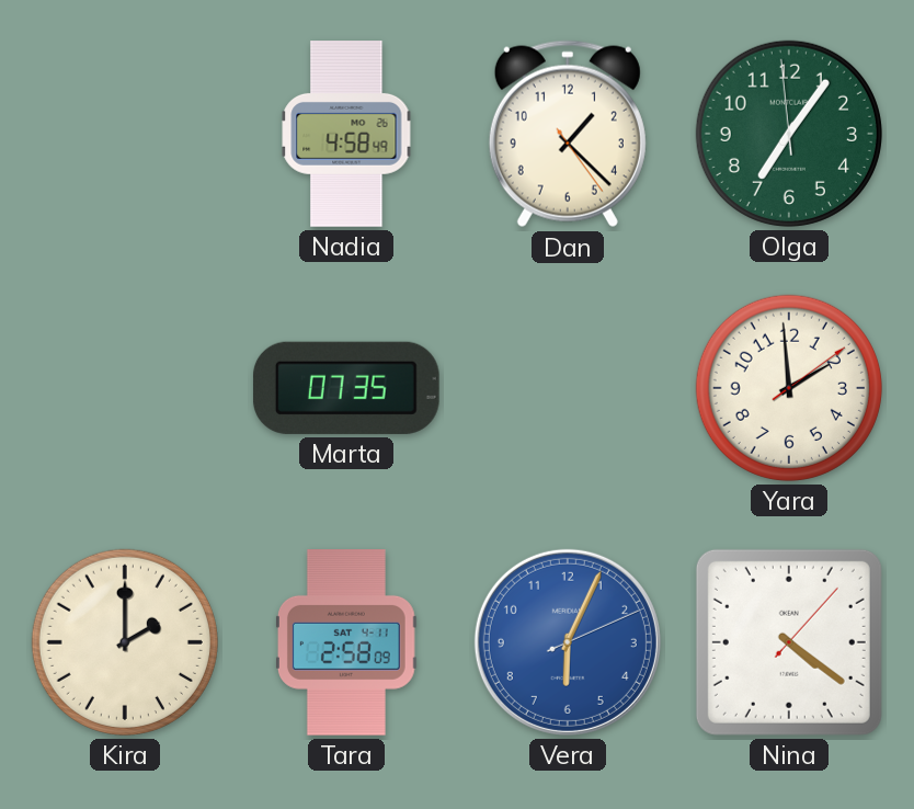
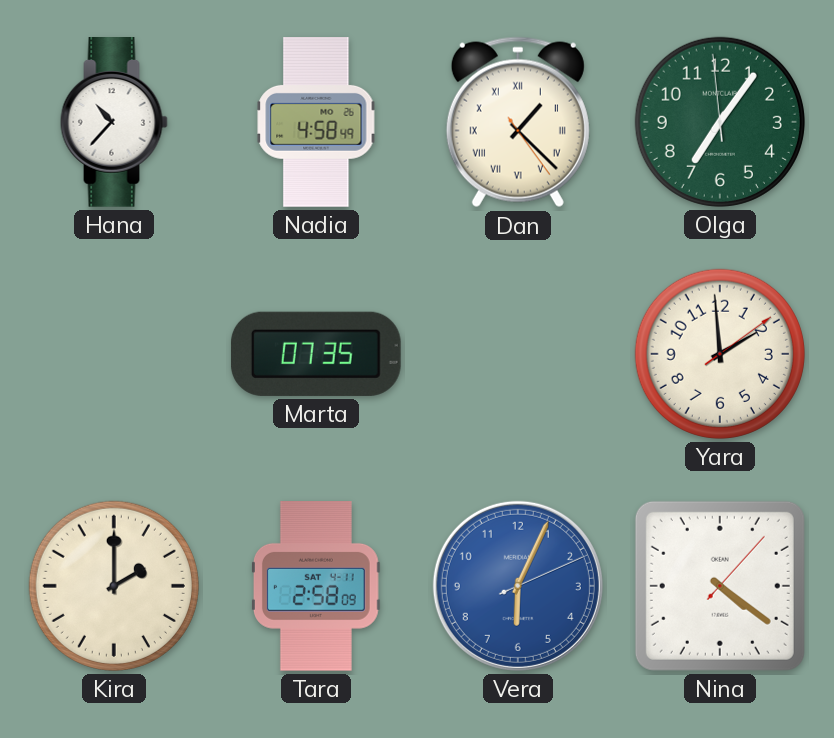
Hana: none -> 10:37
Dan numerals: Arabic -> Roman
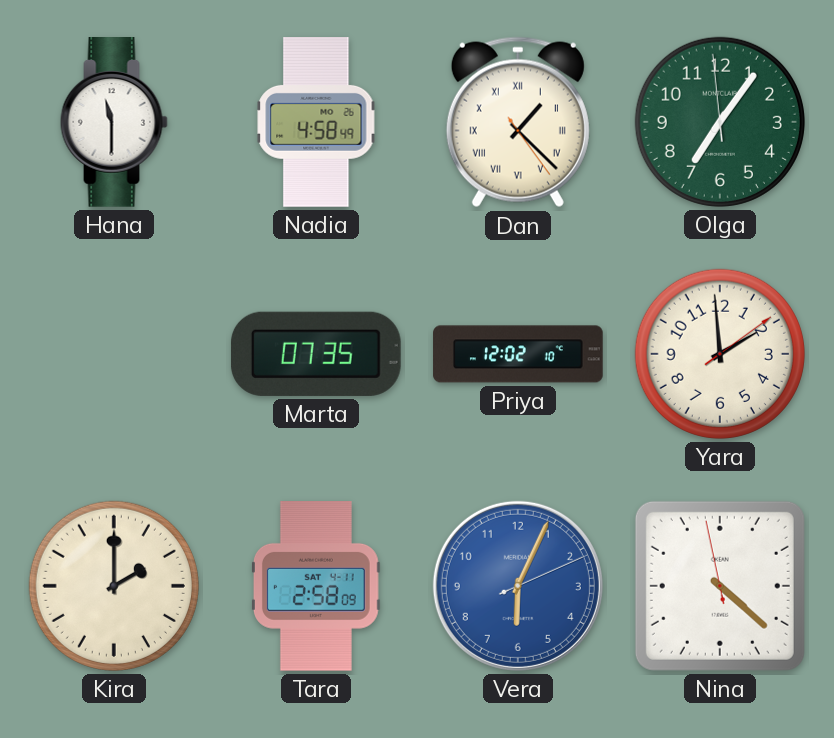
Hana: 10:37 -> 11:30
Priya: none -> 12:02
Nina: 4:21:07 -> 4:21:58
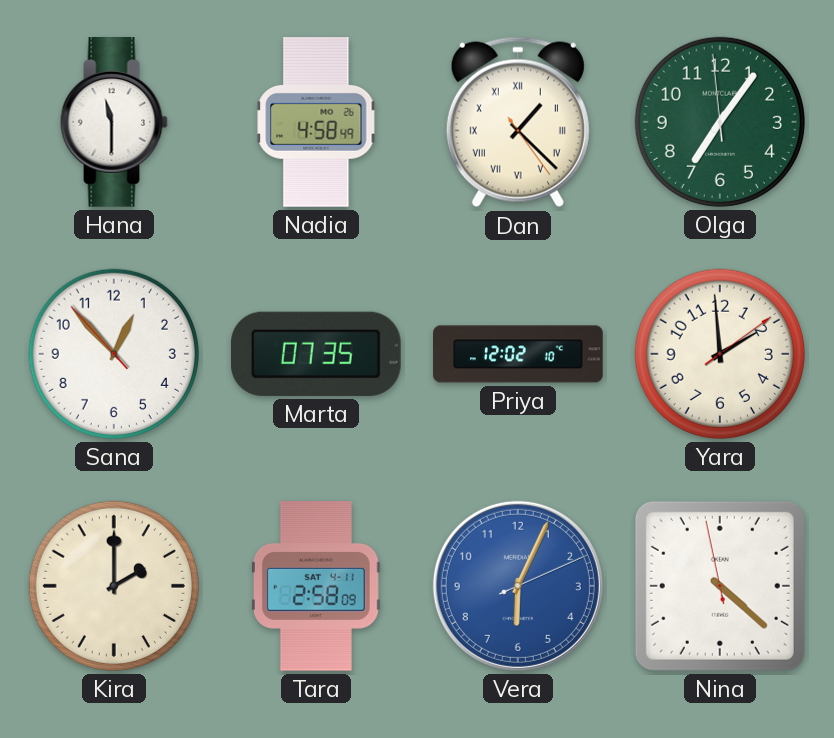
Sana: none -> 12:52
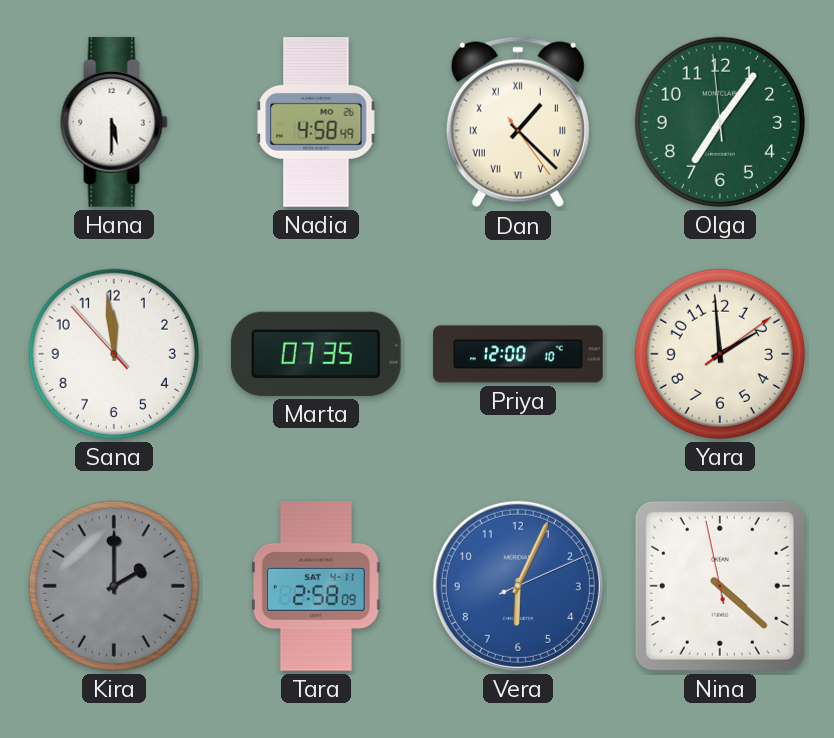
Hana: 11:30 -> 5:30
Sana: 12:52 -> 11:58
Priya: 12:02 -> 12:00
Kira dial: cream -> grey
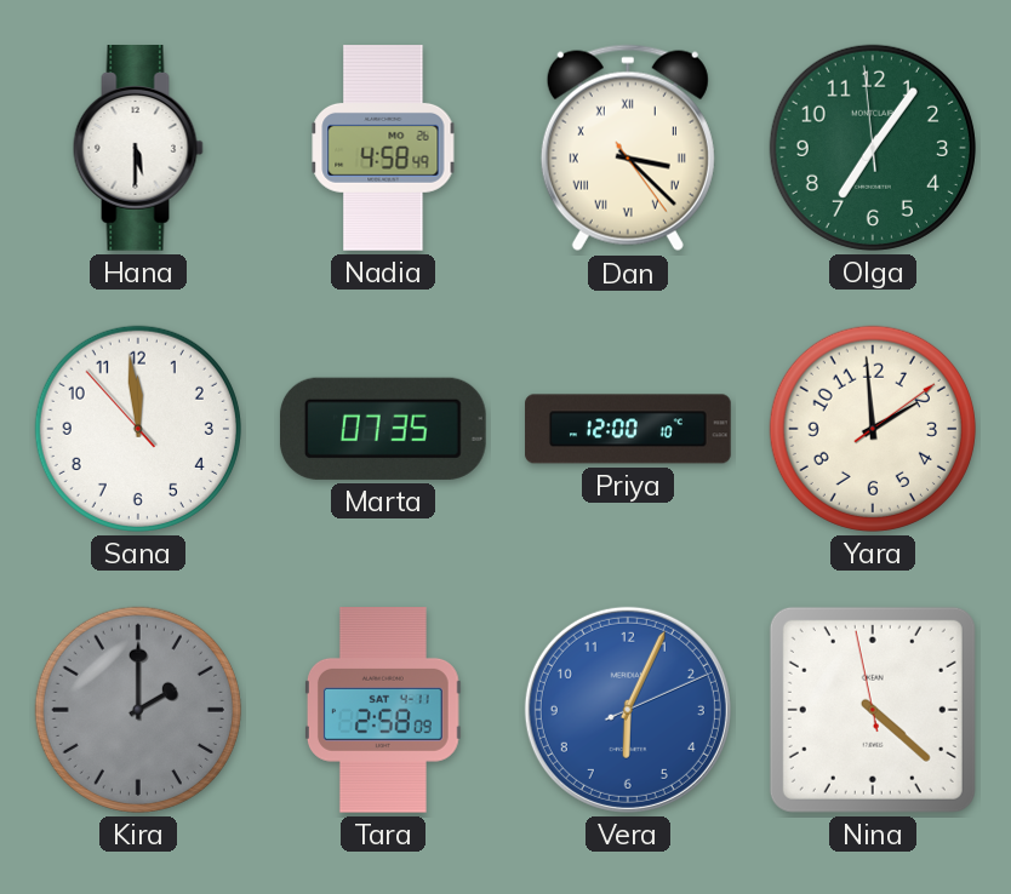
Dan: 1:22 -> 3:22
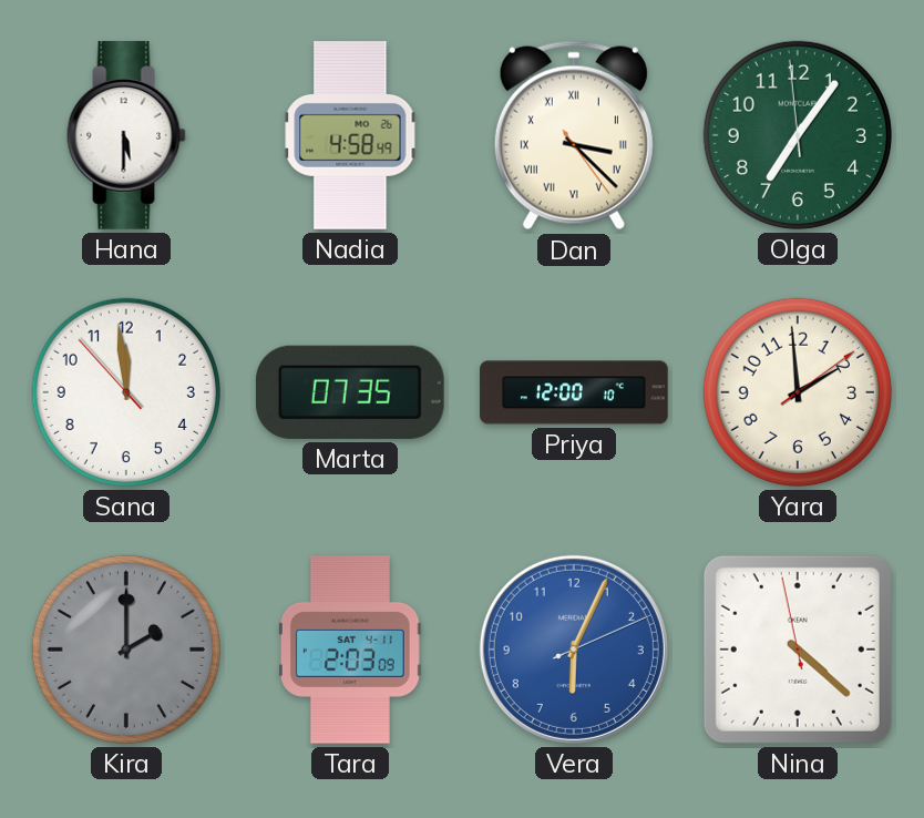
Tara: 2:58 -> 2:03
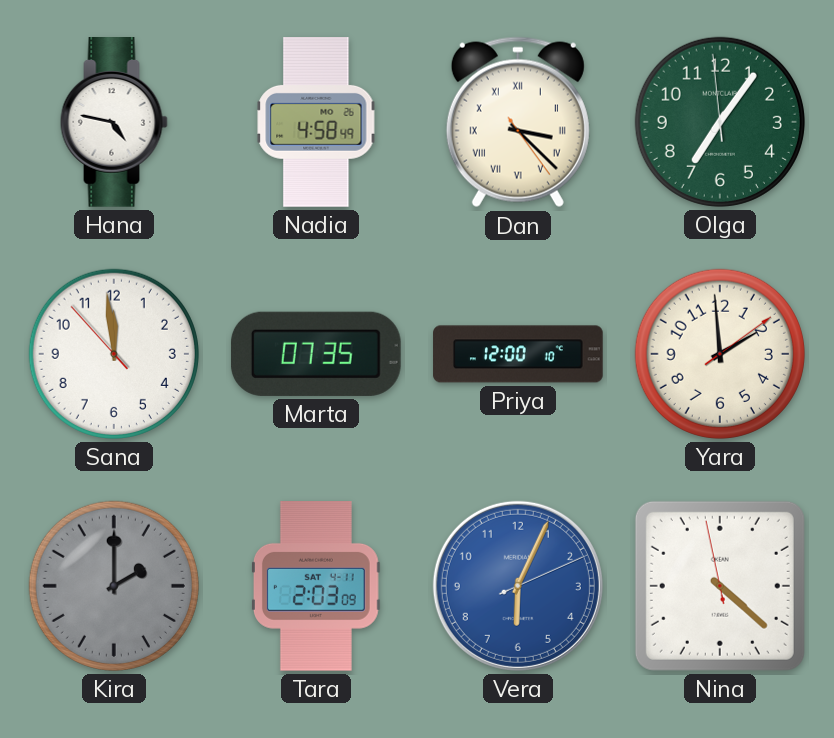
Hana: 5:30 -> 4:47
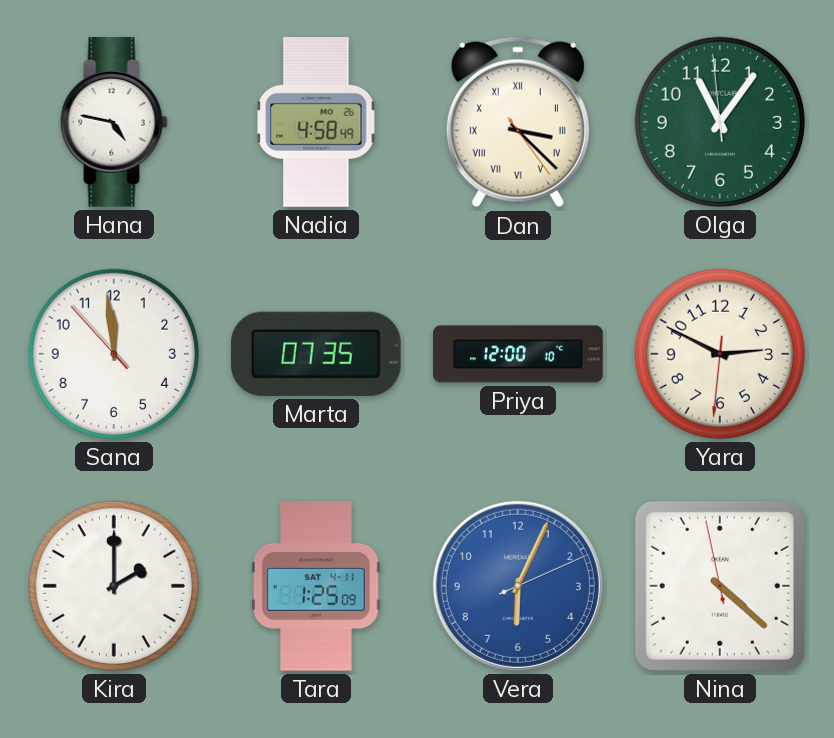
Olga: 7:05 -> 11:05
Yara: 1:59 -> 2:49
Kira dial: grey -> white
Tara: 2:03 -> 1:25
